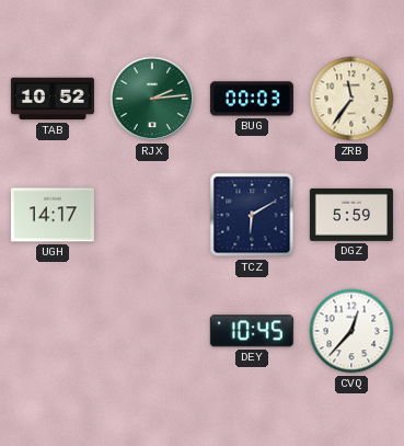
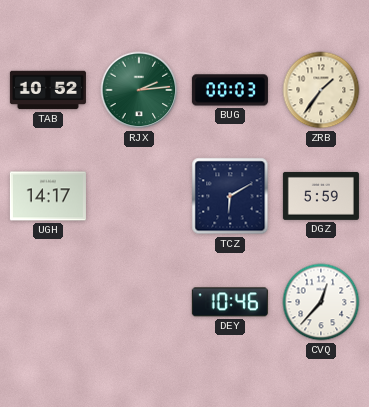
ZRB: 11:36 -> 1:36
DEY: 10:45 -> 10:46
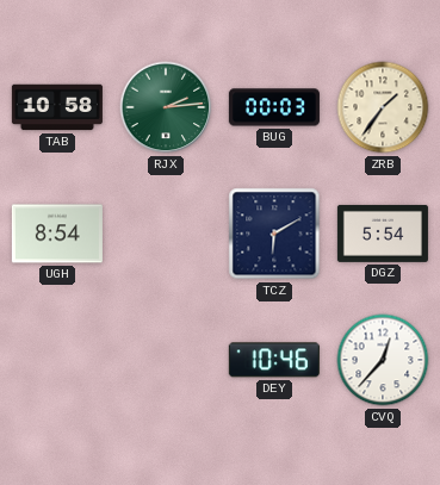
TAB: 10:52 -> 10:58
UGH: 14:17 -> 8:54
DGZ: 5:59 -> 5:54
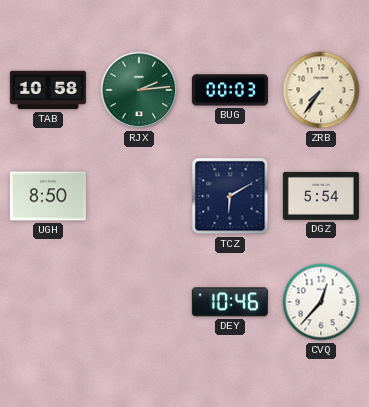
ZRB: 1:36 -> 7:36
UGH: 8:54 -> 8:50
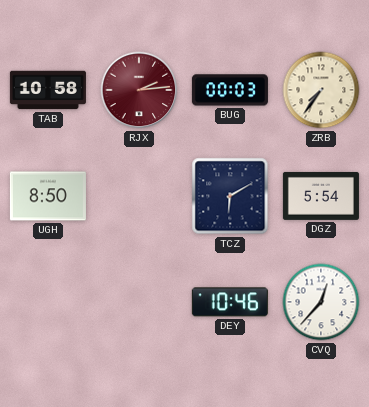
RJX dial: green -> burgundy
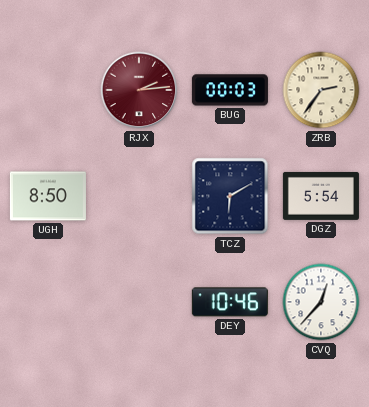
TAB: 10:58 -> none
ZRB: 7:36 -> 2:36
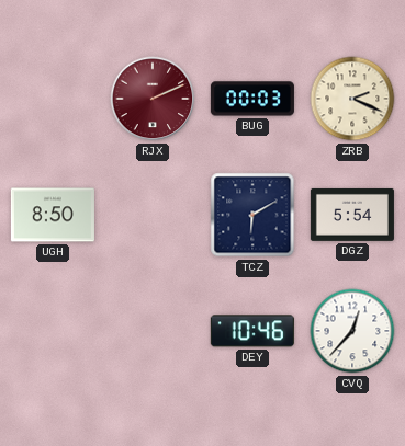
RJX: 2:14 -> 2:11
ZRB: 2:36 -> 2:19
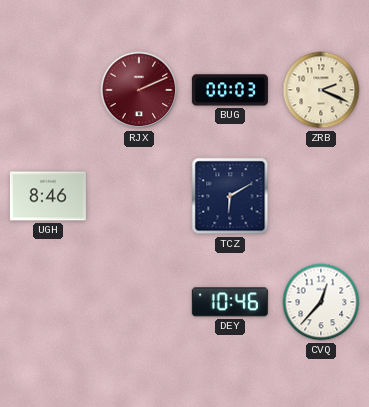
UGH: 8:50 -> 8:46
DGZ: 5:54 -> none
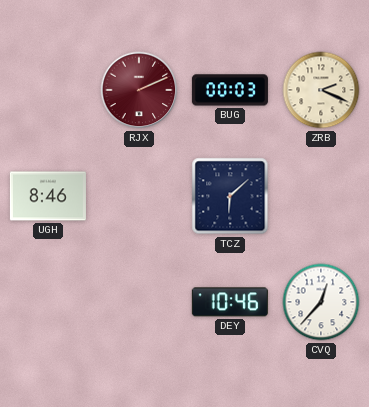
TCZ: 6:10 -> 6:08
